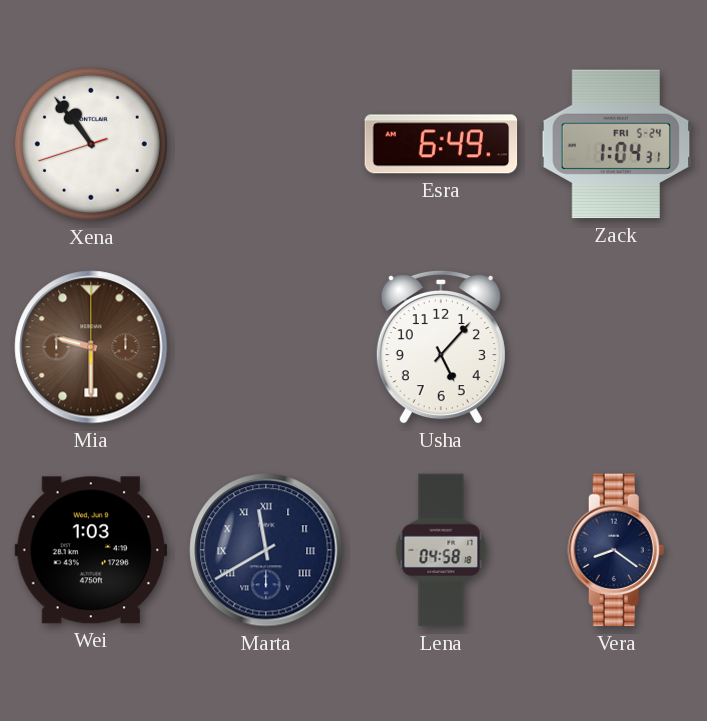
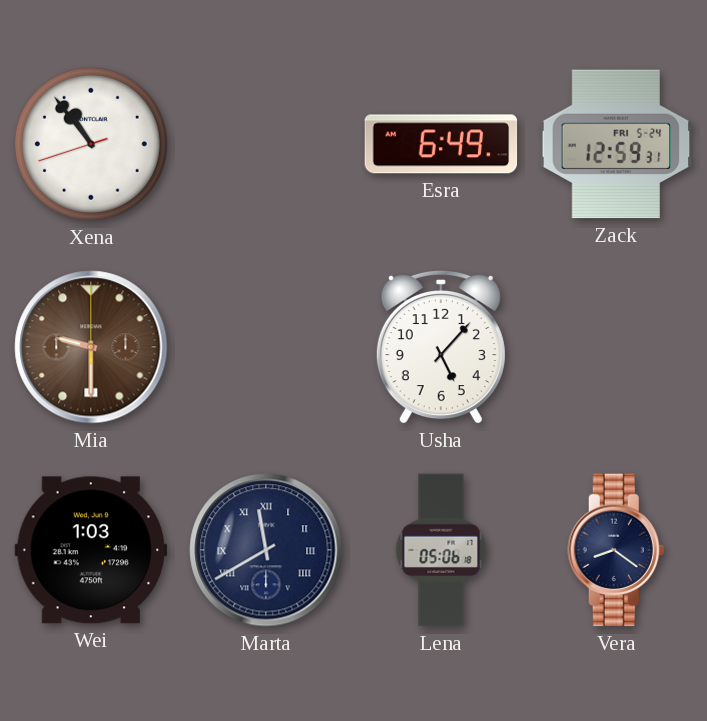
Zack: 1:04 -> 12:59
Lena: 04:58 -> 05:06
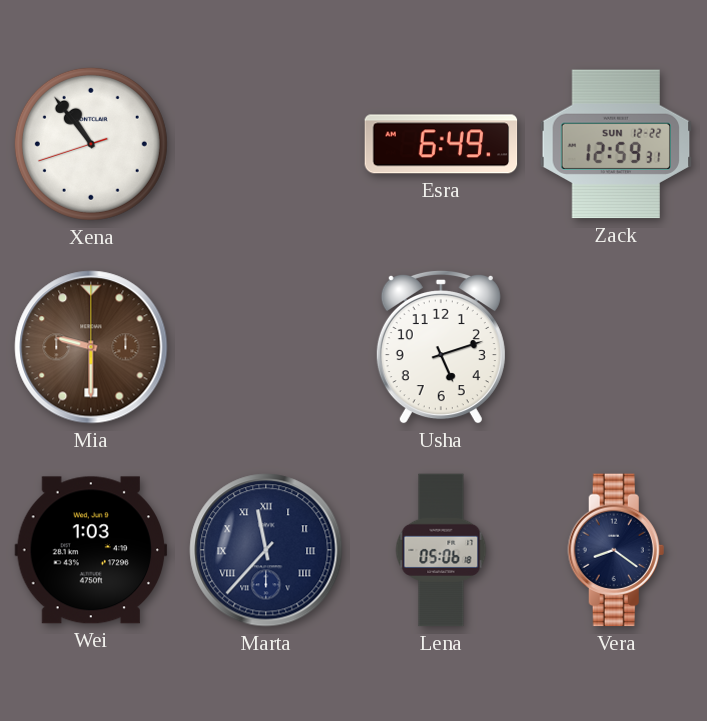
Zack date: FRI 5-24 -> SUN 12-22
Usha: 5:07 -> 5:12
Marta: 11:40 -> 11:37
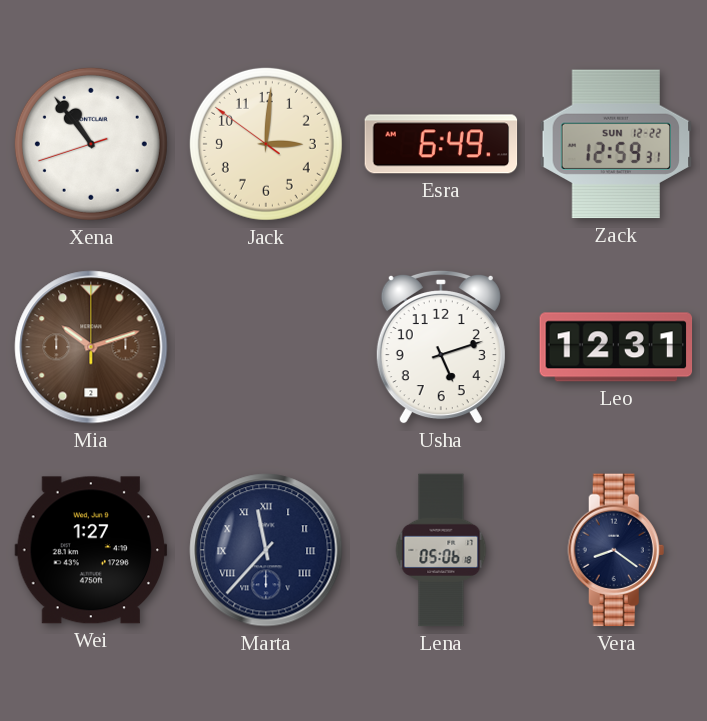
Jack: none -> 3:00
Mia: 9:30 -> 10:12
Leo: none -> 12:31
Wei: 1:03 -> 1:27
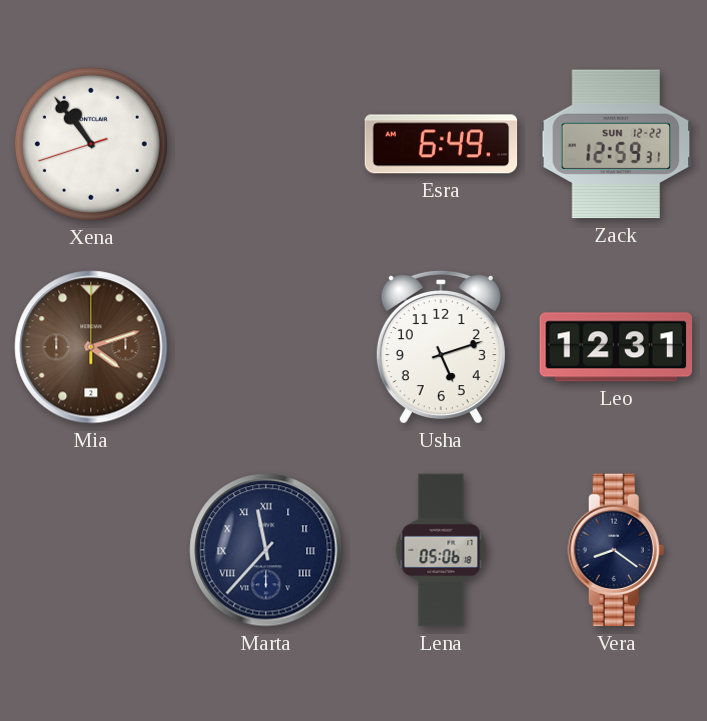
Jack: 3:00 -> none
Mia: 10:12 -> 4:12
Wei: 1:27 -> none
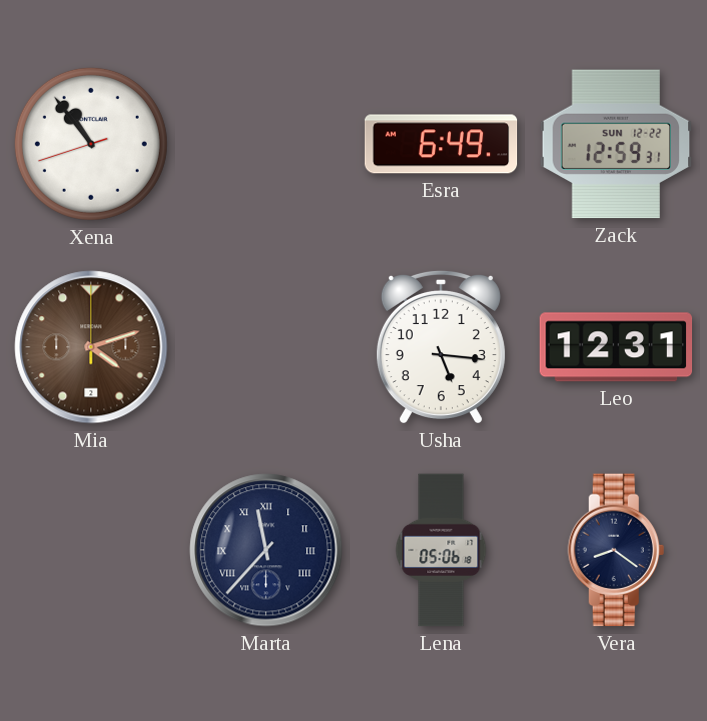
Usha: 5:12 -> 5:16
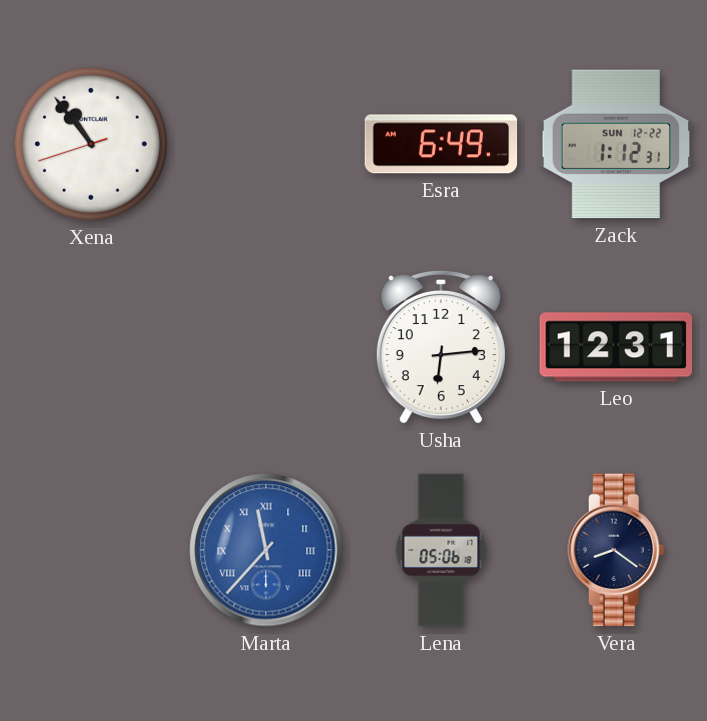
Zack: 12:59 -> 1:12
Mia: 4:12 -> none
Usha: 5:16 -> 6:14
Marta dial: navy -> blue
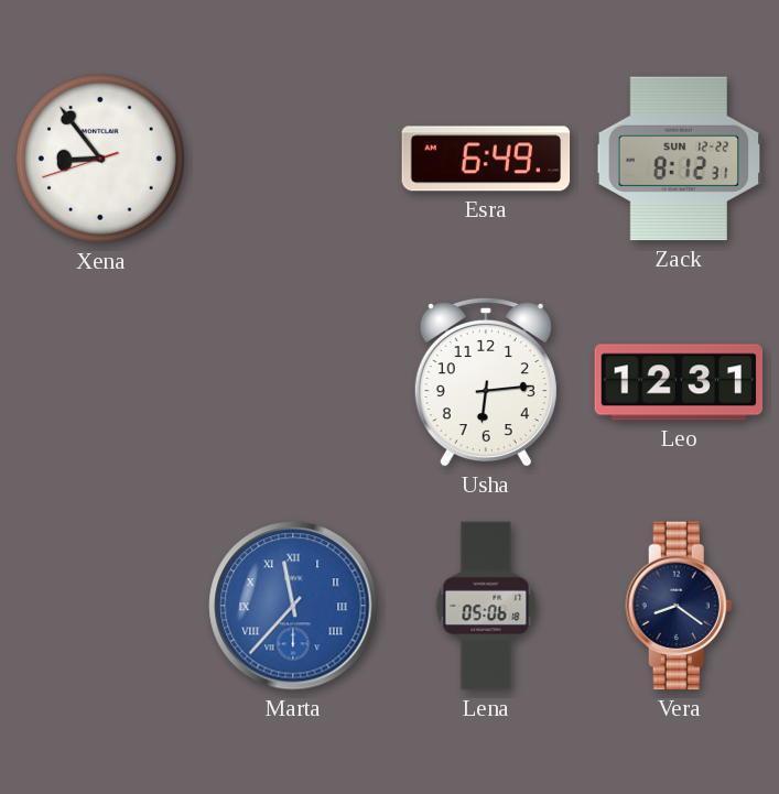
Xena: 10:53 -> 8:53
Zack: 1:12 -> 8:12
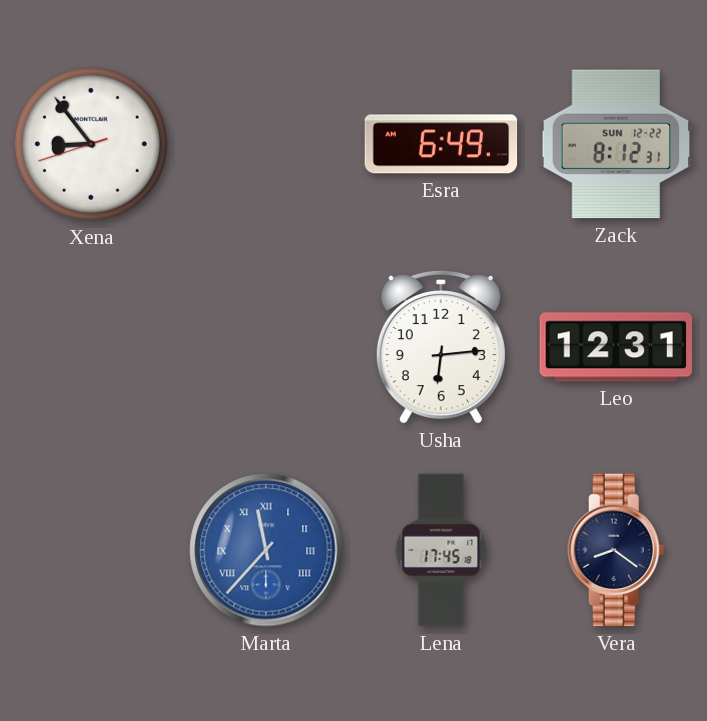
Lena: 05:06 -> 17:45
